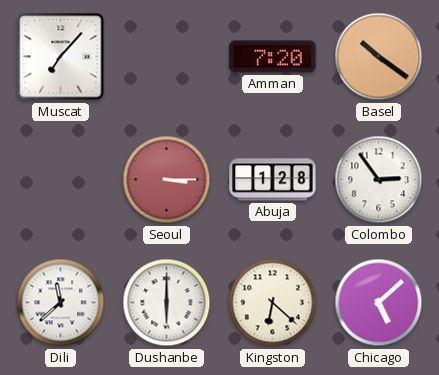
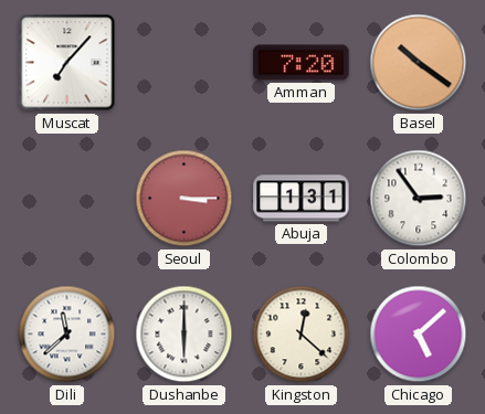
Abuja: 1:28 -> 1:31
Kingston: 6:22 -> 12:22
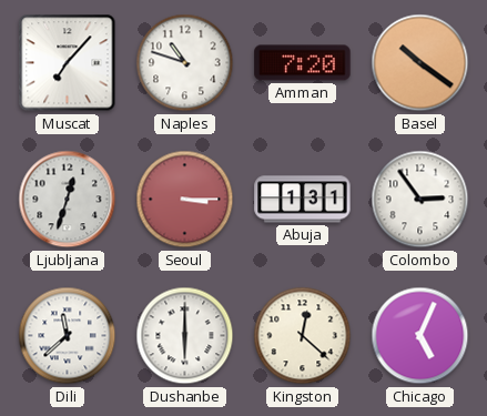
Naples: none -> 10:48
Ljubljana: none -> 12:33
Chicago: 5:08 -> 5:04
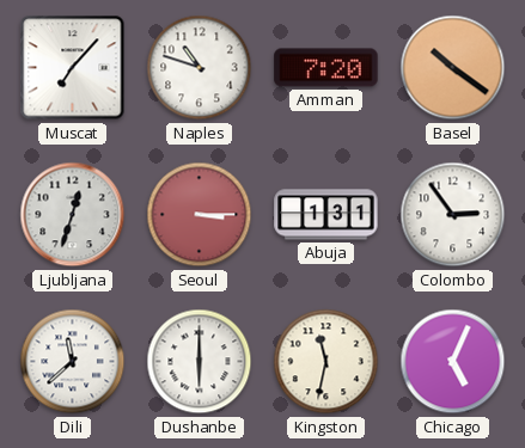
Kingston: 12:22 -> 11:32
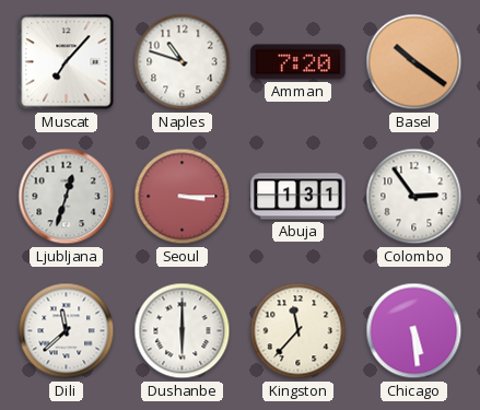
Kingston: 11:32 -> 11:37
Chicago: 5:04 -> 5:29
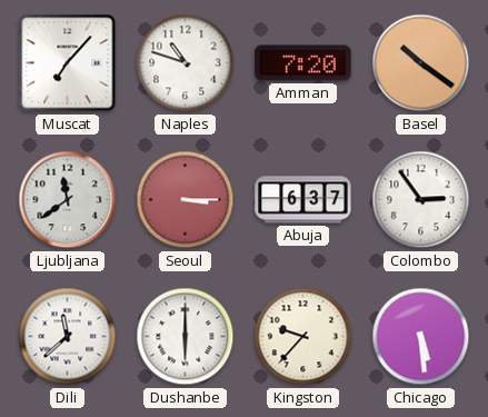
Ljubljana: 12:33 -> 11:39
Abuja: 1:31 -> 6:37
Kingston: 11:37 -> 9:37
